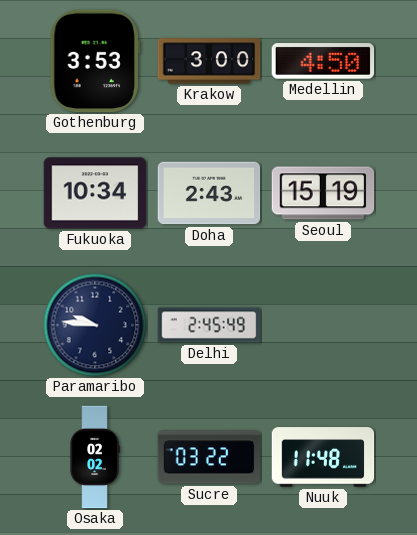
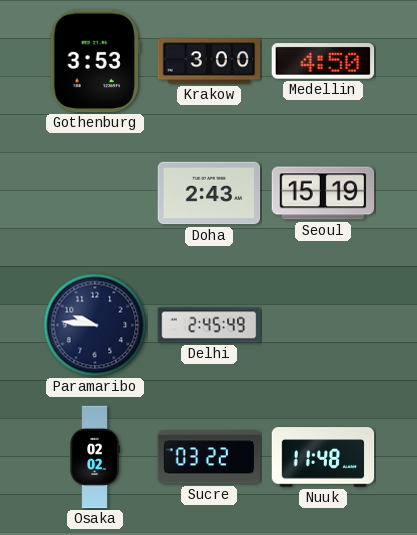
Fukuoka: 10:34 -> none
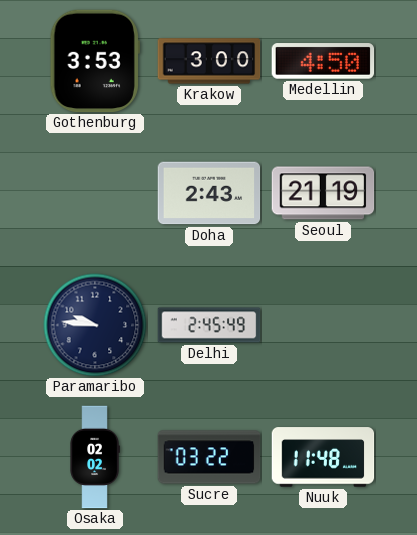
Seoul: 15:19 -> 21:19
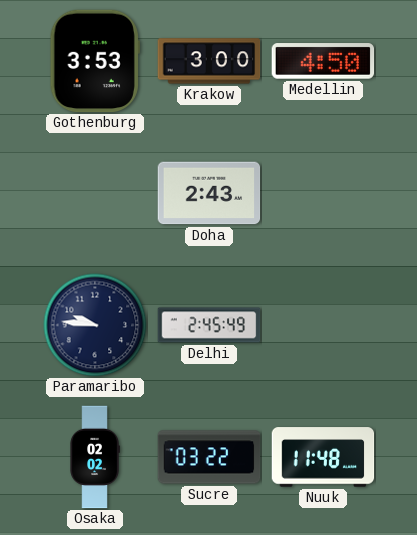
Seoul: 21:19 -> none
